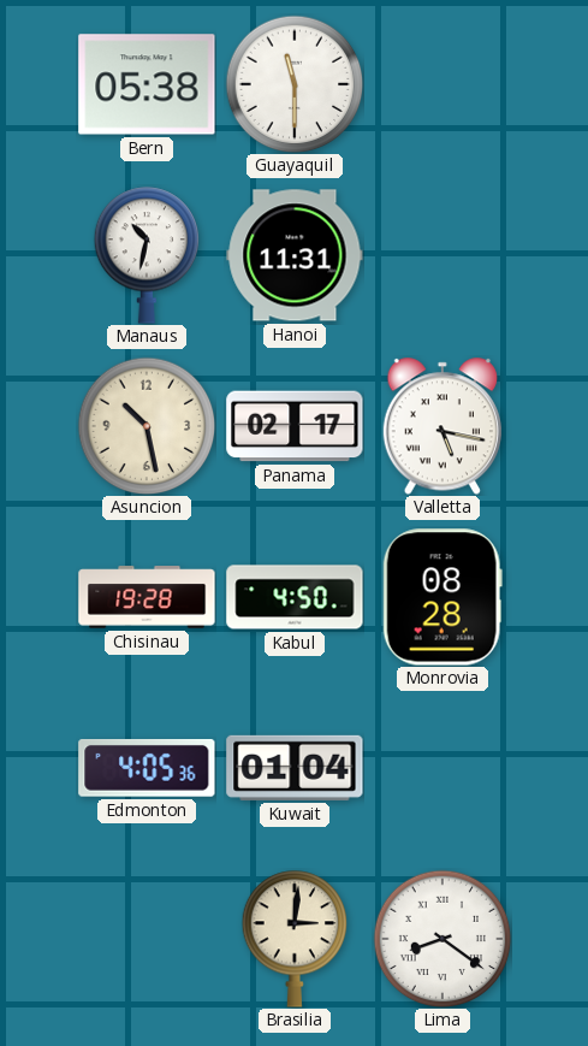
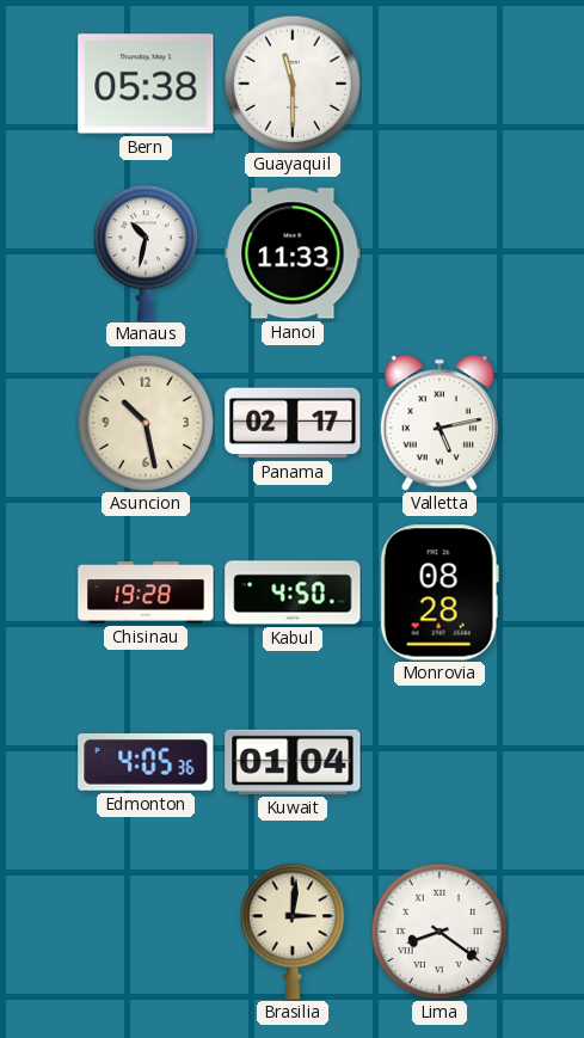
Hanoi: 11:31 -> 11:33
Valletta: 5:17 -> 5:13
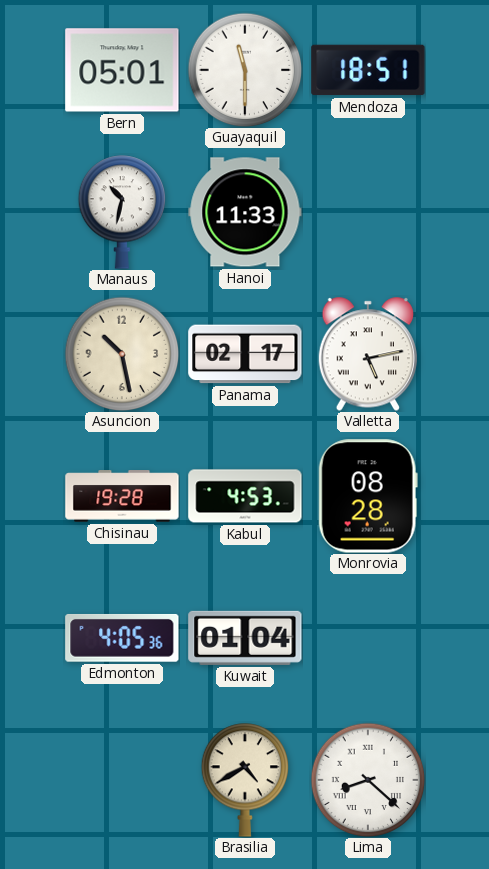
Bern: 05:38 -> 05:01
Mendoza: none -> 18:51
Kabul: 4:50 -> 4:53
Brasilia: 3:01 -> 4:40
Lima: 8:21 -> 8:22
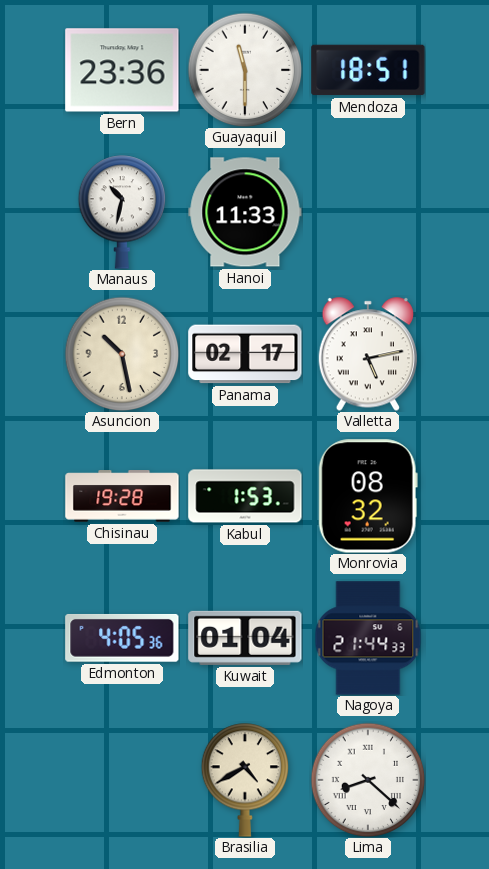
Bern: 05:01 -> 23:36
Kabul: 4:53 -> 1:53
Monrovia: 08:28 -> 08:32
Nagoya: none -> 21:44
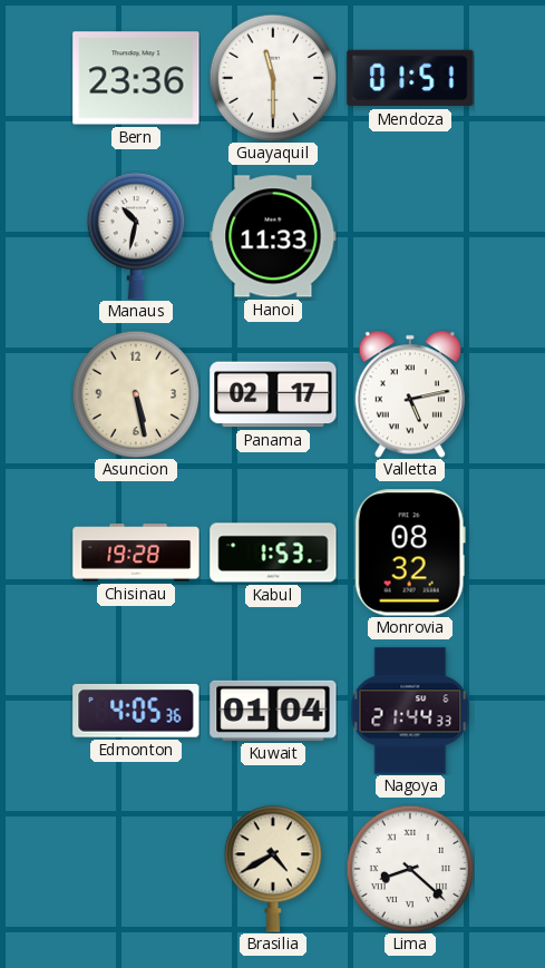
Mendoza: 18:51 -> 01:51
Asuncion: 10:28 -> 5:28
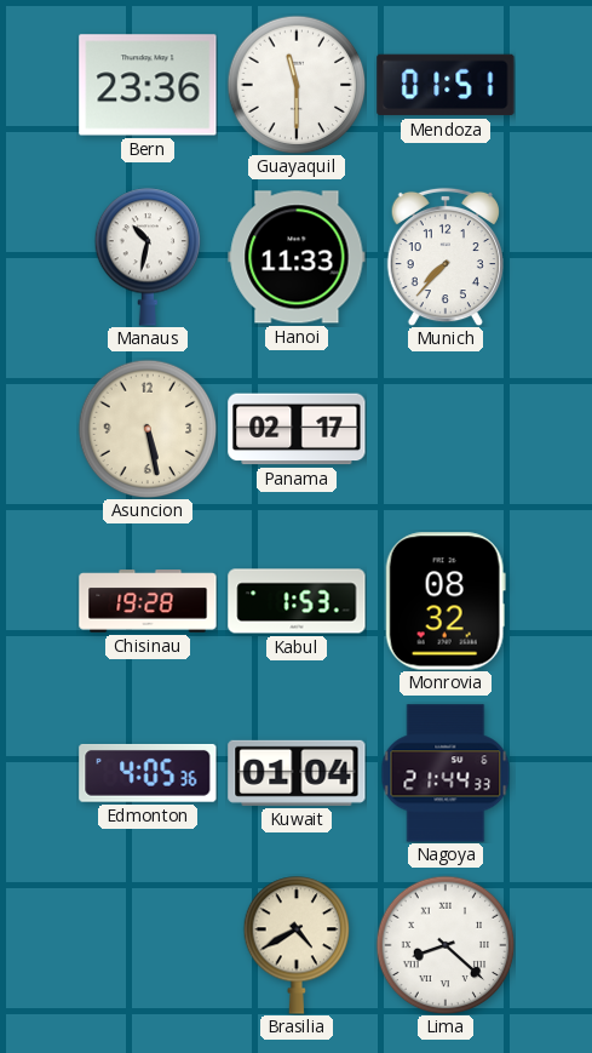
Munich: none -> 7:37
Valletta: 5:13 -> none
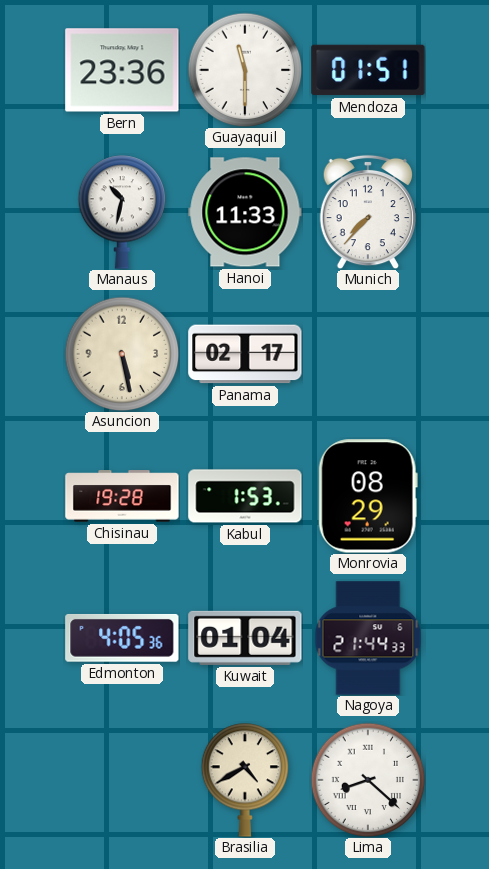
Monrovia: 08:32 -> 08:29
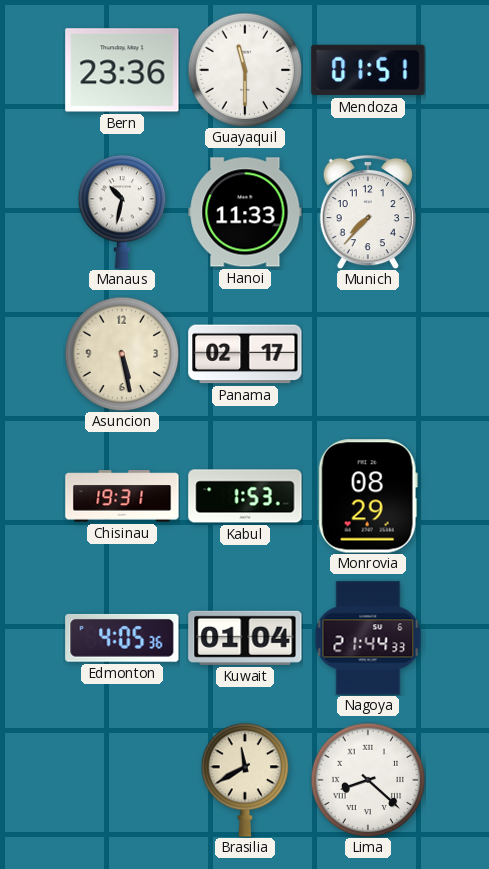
Chisinau: 19:28 -> 19:31
Brasilia: 4:40 -> 11:40
